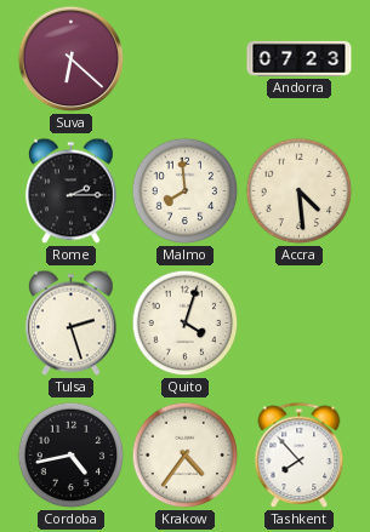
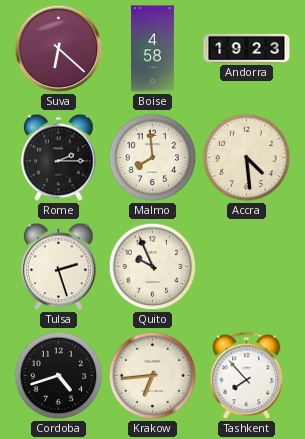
Boise: none -> 4:58
Andorra: 07:23 -> 19:23
Quito: 4:03 -> 9:56
Cordoba: 4:43 -> 4:42
Krakow: 4:36 -> 6:44
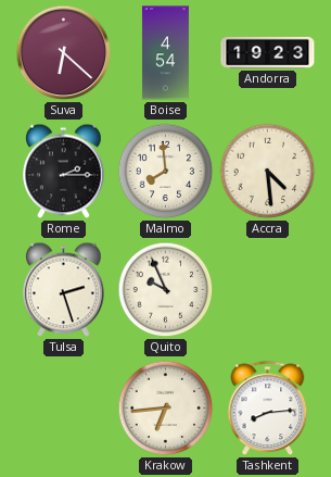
Boise: 4:58 -> 4:54
Cordoba: 4:42 -> none
Tashkent: 7:53 -> 8:14
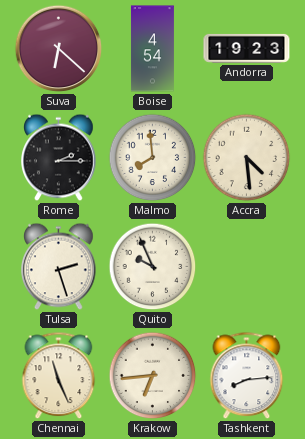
Chennai: none -> 11:26
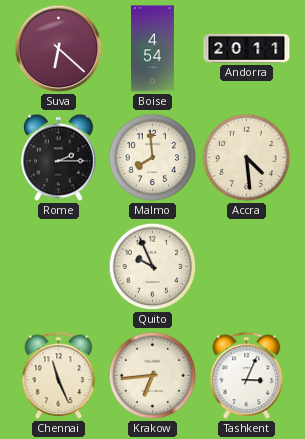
Andorra: 19:23 -> 20:11
Tulsa: 2:27 -> none
Tashkent: 8:14 -> 3:04
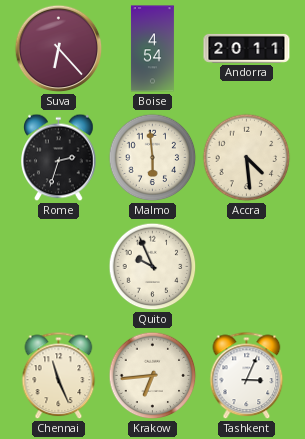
Suva: 6:22 -> 6:23
Rome: 2:15 -> 2:33
Malmo: 7:59 -> 5:59
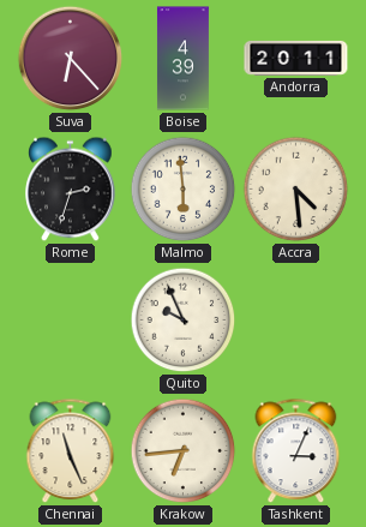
Boise: 4:54 -> 4:39
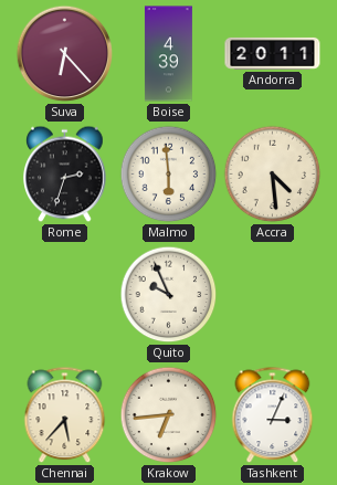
Chennai: 11:26 -> 5:37
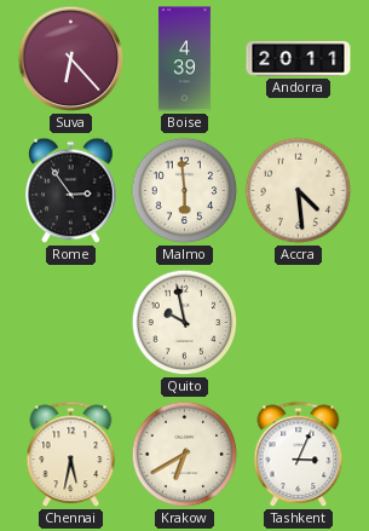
Rome: 2:33 -> 2:54
Quito: 9:56 -> 9:58
Chennai: 5:37 -> 5:32
Krakow: 6:44 -> 6:40
